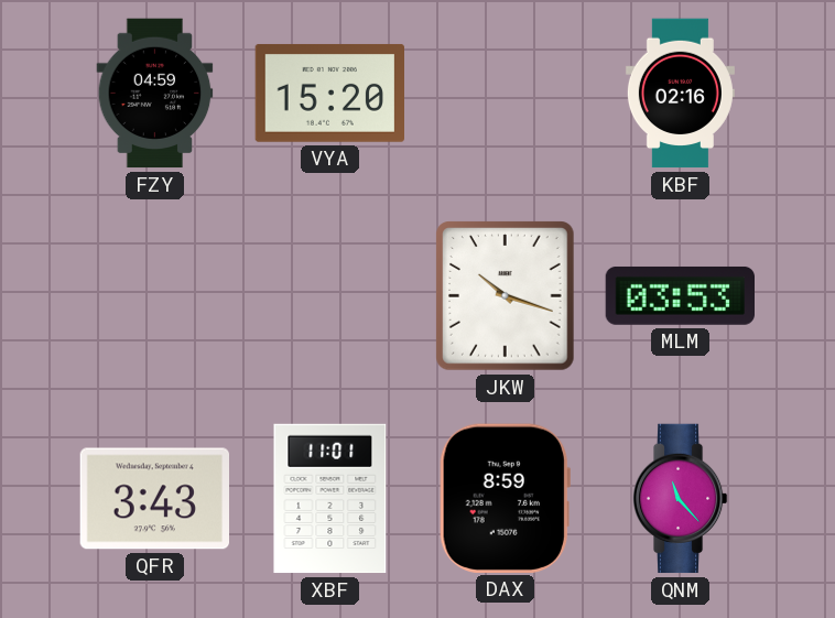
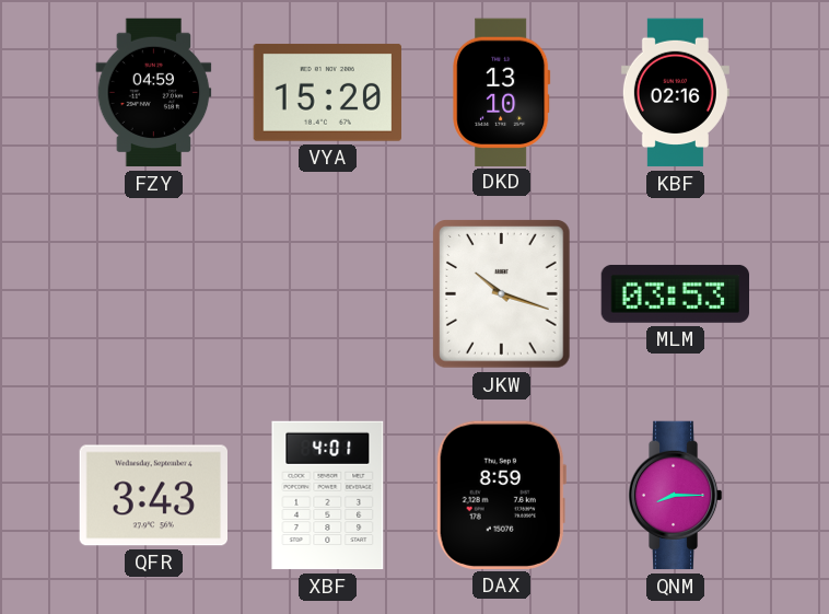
DKD: none -> 13:10
XBF: 11:01 -> 4:01
QNM: 11:23 -> 8:15
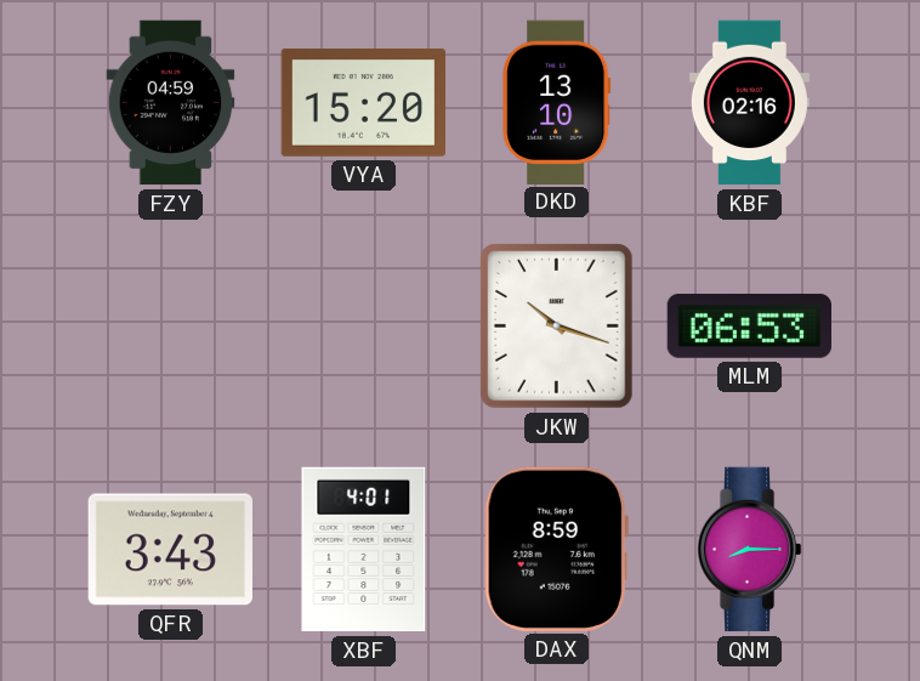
MLM: 03:53 -> 06:53
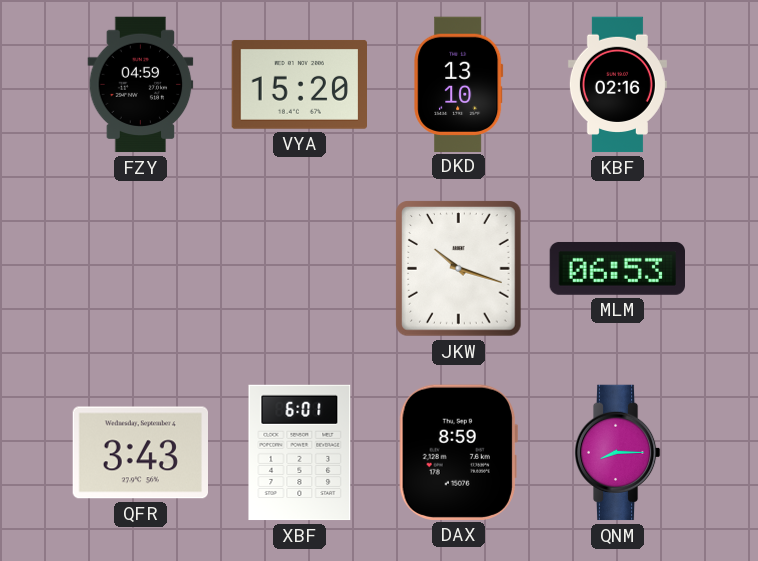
XBF: 4:01 -> 6:01
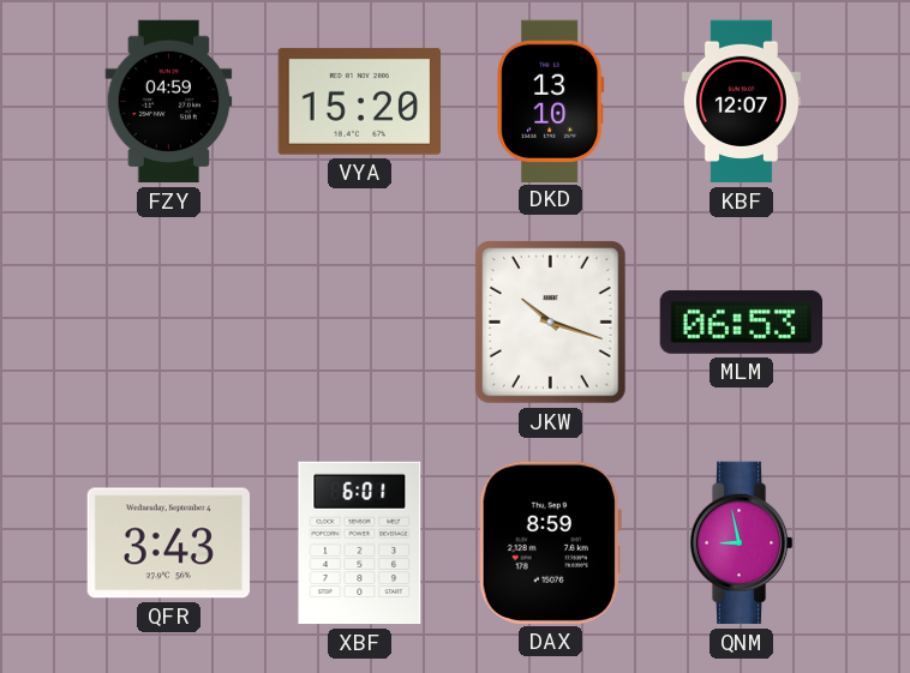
KBF: 02:16 -> 12:07
QNM: 8:15 -> 8:58
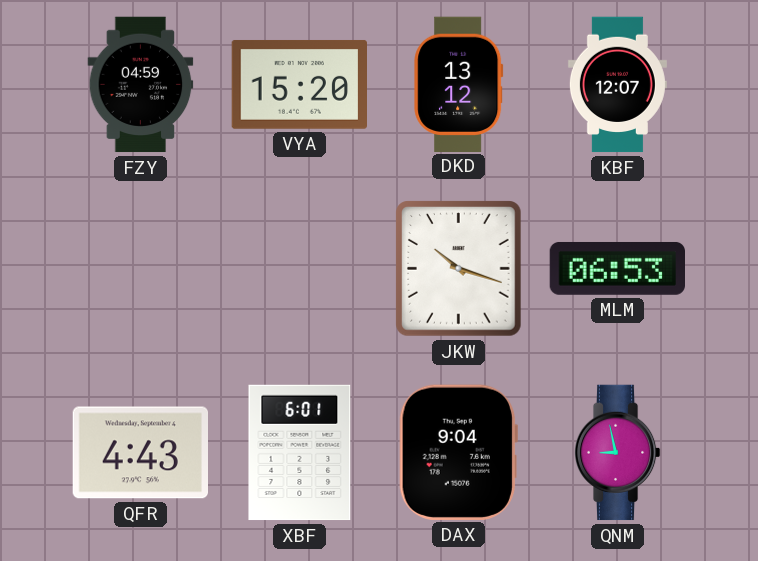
DKD: 13:10 -> 13:12
QFR: 3:43 -> 4:43
DAX: 8:59 -> 9:04
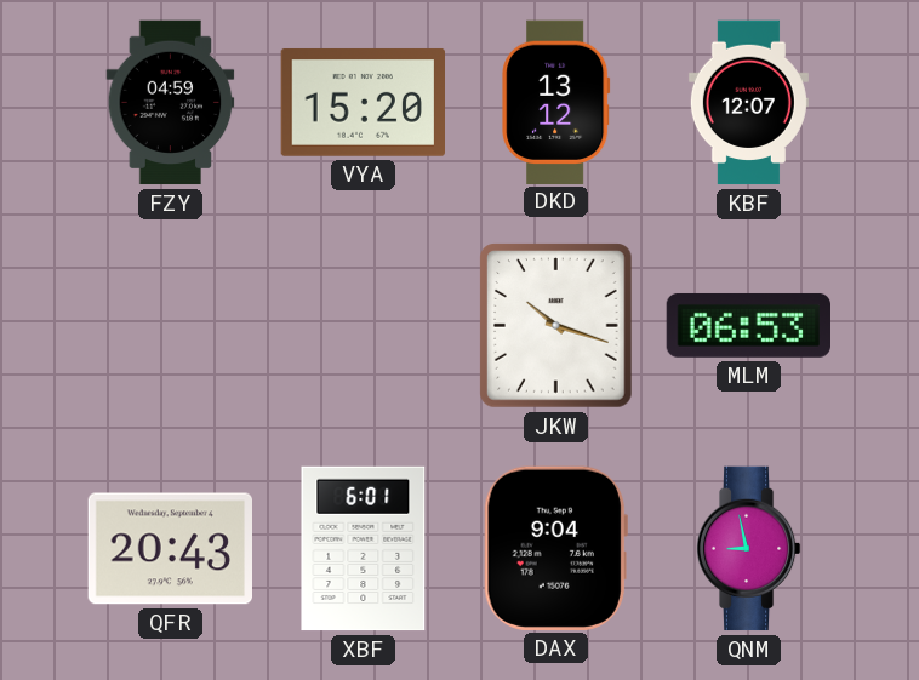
QFR: 4:43 -> 20:43
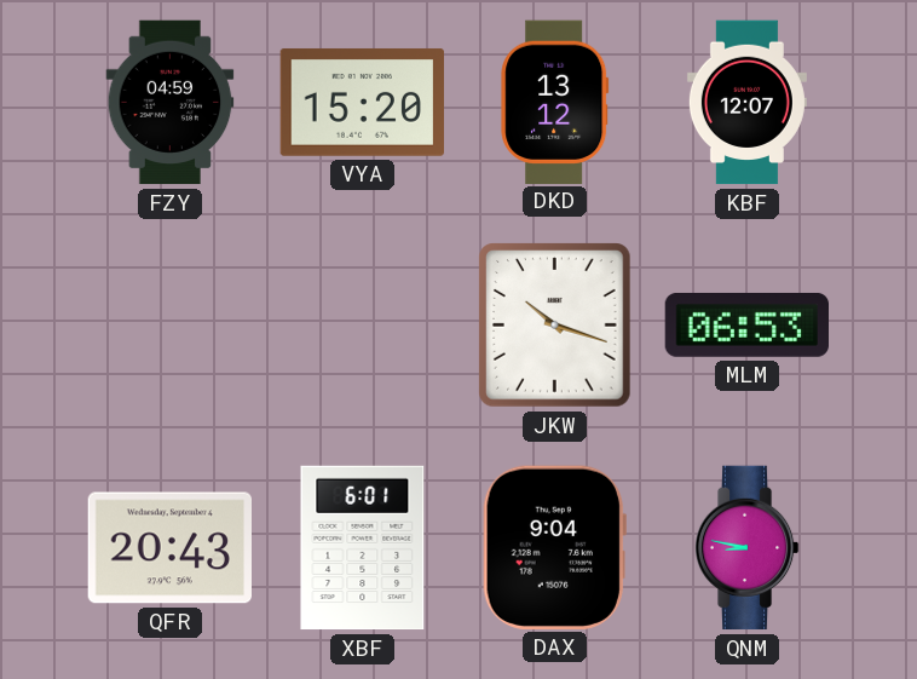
QNM: 8:58 -> 8:47
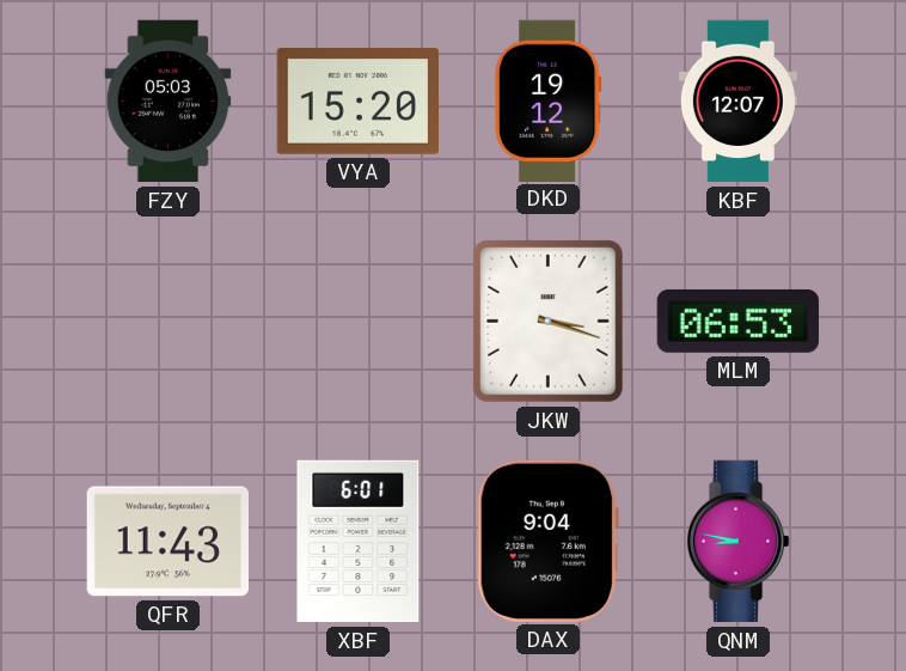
FZY: 04:59 -> 05:03
DKD: 13:12 -> 19:12
JKW: 10:18 -> 3:18
QFR: 20:43 -> 11:43
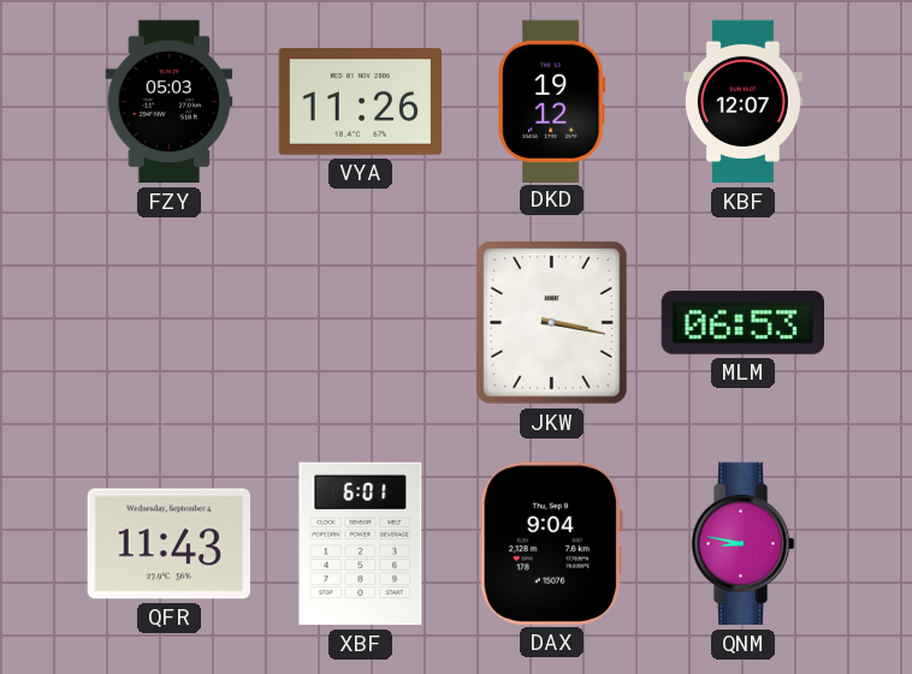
VYA: 15:20 -> 11:26
JKW: 3:18 -> 3:17
